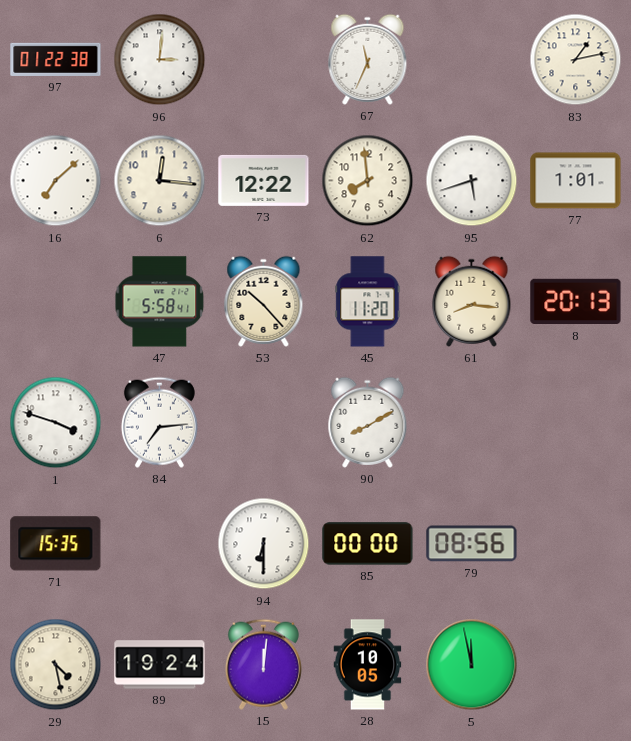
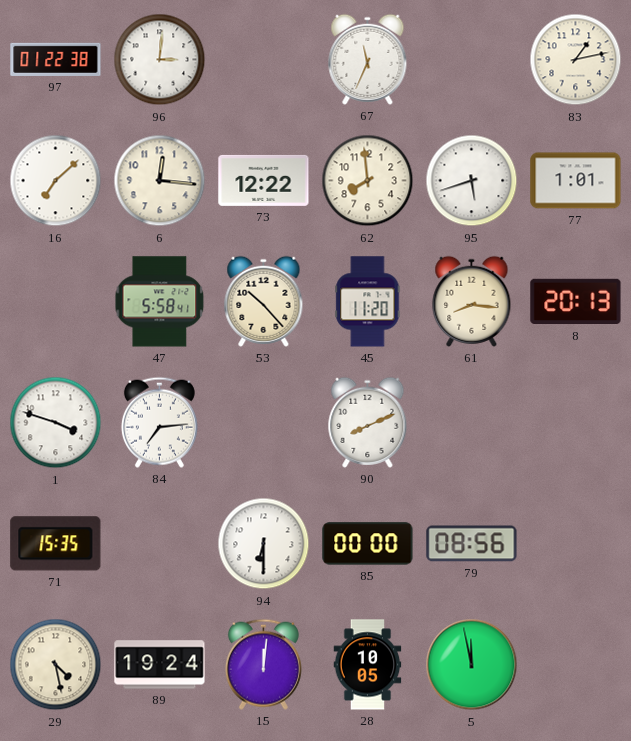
90: 8:10 -> 8:11
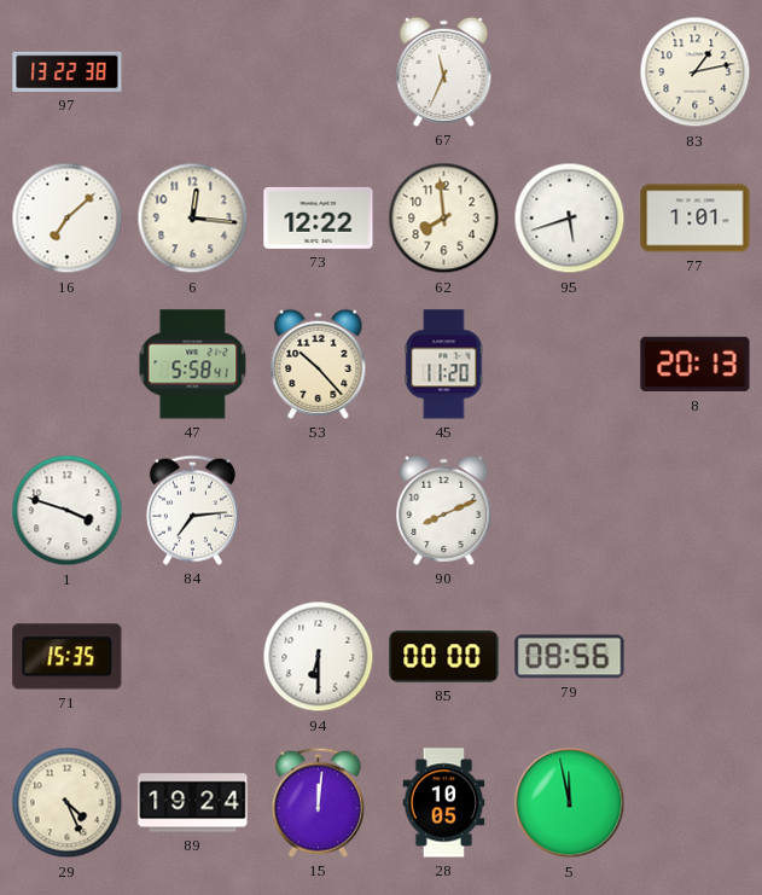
97: 01:22 -> 13:22
96: 3:01 -> none
61: 8:16 -> none
29: 4:28 -> 4:26
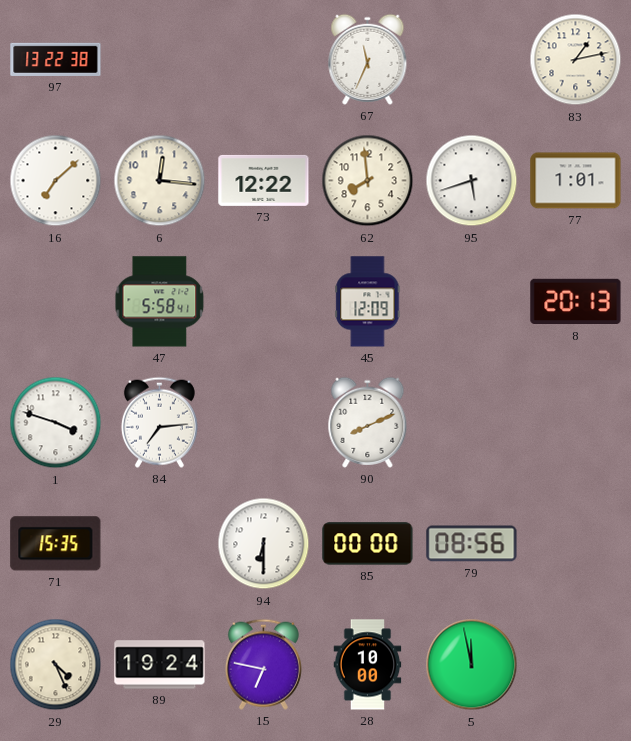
53: 10:23 -> none
45: 11:20 -> 12:09
15: 12:01 -> 6:47
28: 10:05 -> 10:00
